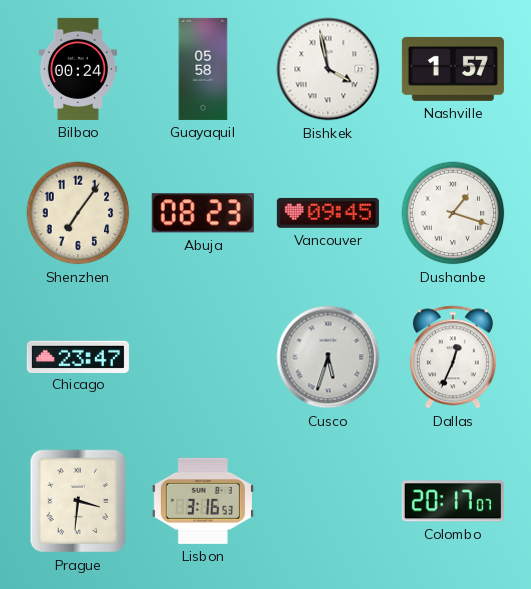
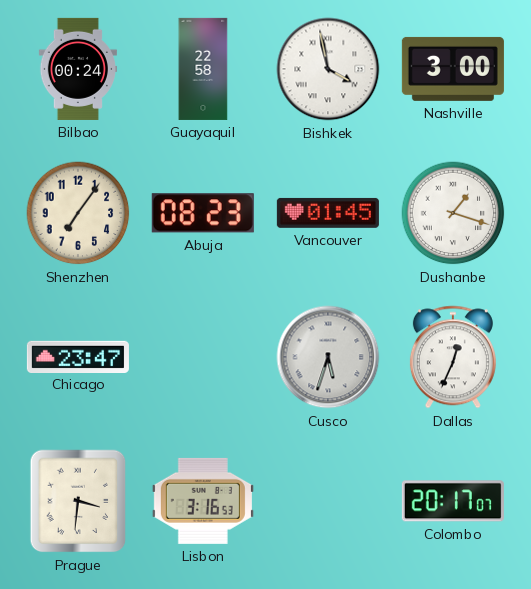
Guayaquil: 05:58 -> 22:58
Nashville: 1:57 -> 3:00
Vancouver: 09:45 -> 01:45
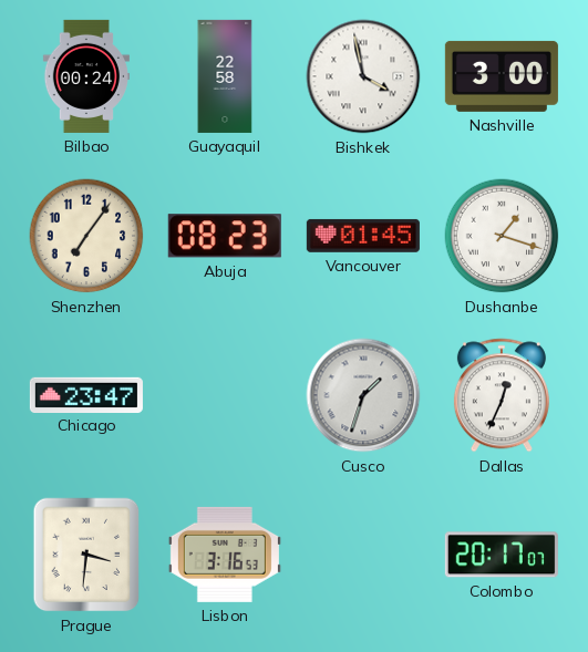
Cusco: 5:33 -> 1:33
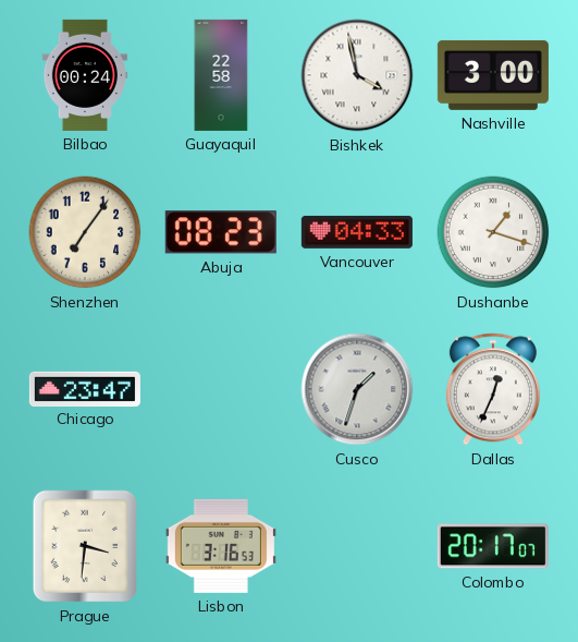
Vancouver: 01:45 -> 04:33
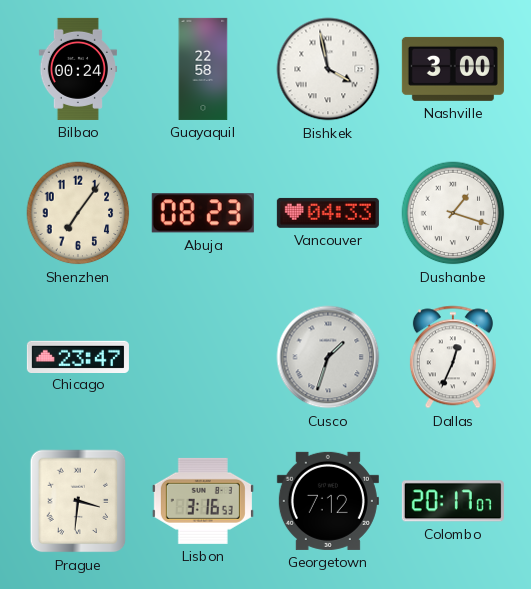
Georgetown: none -> 7:12
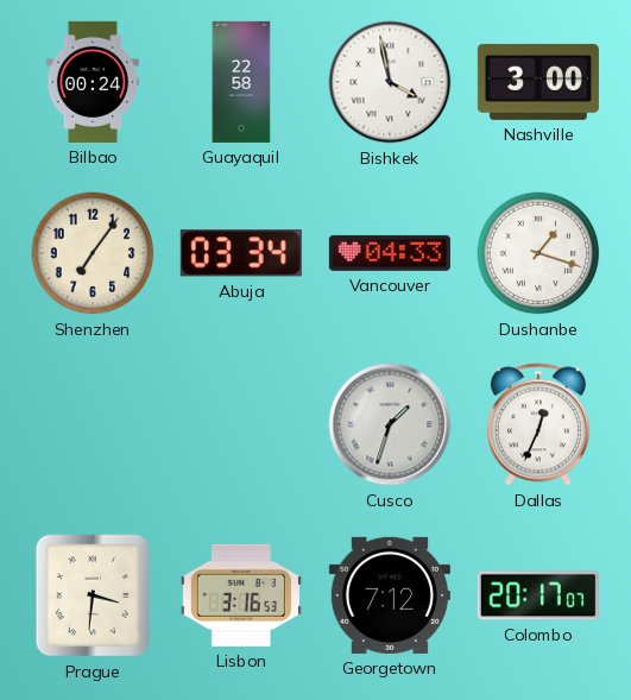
Abuja: 08:23 -> 03:34
Chicago: 23:47 -> none
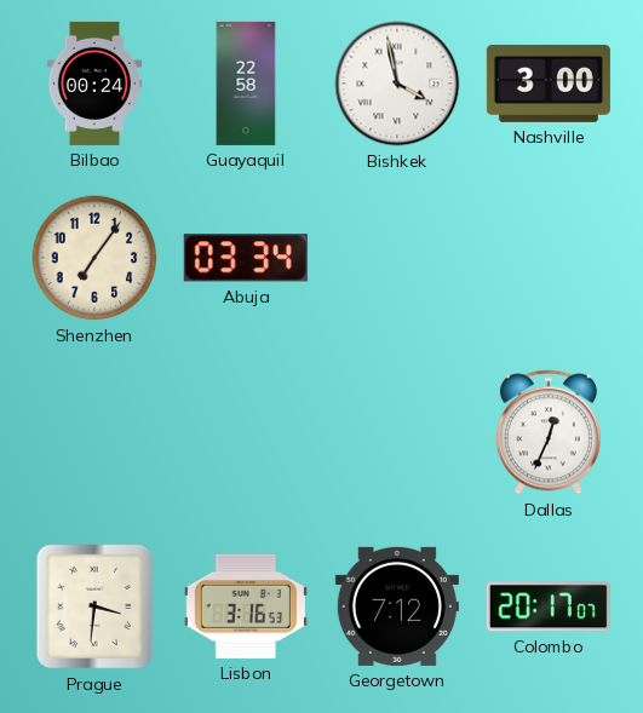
Vancouver: 04:33 -> none
Dushanbe: 1:18 -> none
Cusco: 1:33 -> none
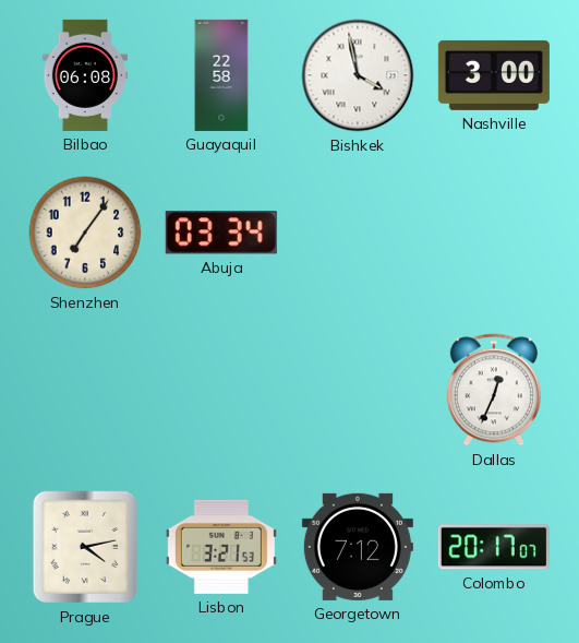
Bilbao: 00:24 -> 06:08
Prague: 3:31 -> 4:13
Lisbon: 3:16 -> 3:21
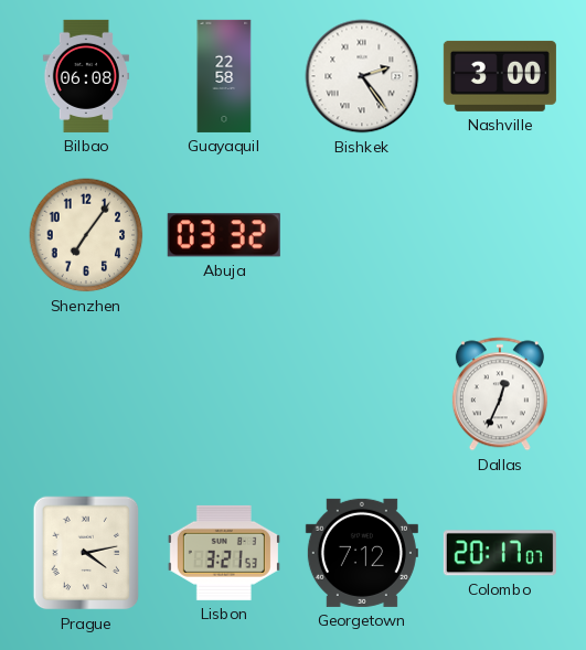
Bishkek: 3:58 -> 2:24
Abuja: 03:34 -> 03:32
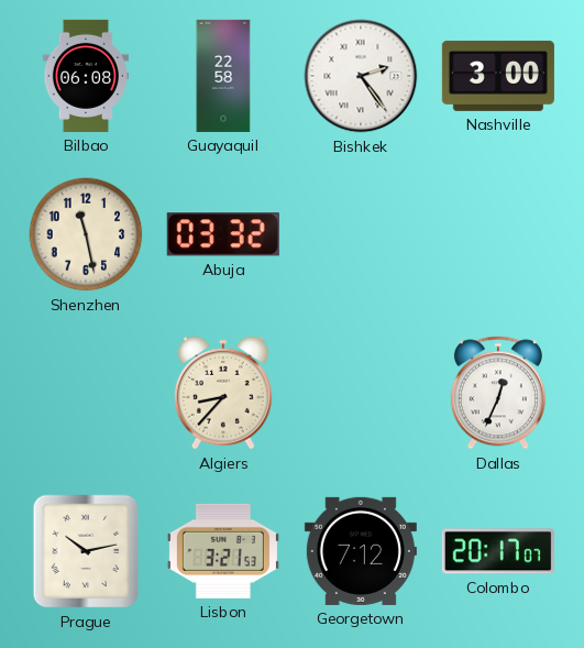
Shenzhen: 7:06 -> 11:28
Algiers: none -> 8:37
Prague: 4:13 -> 10:13
